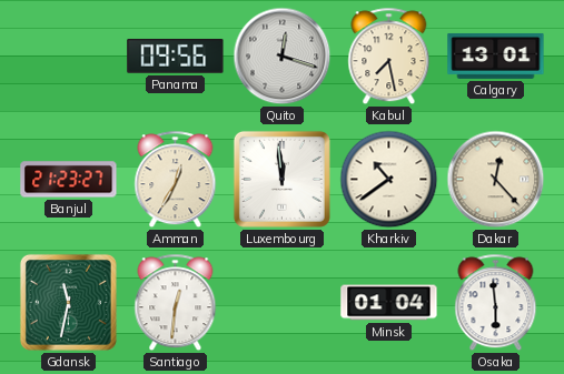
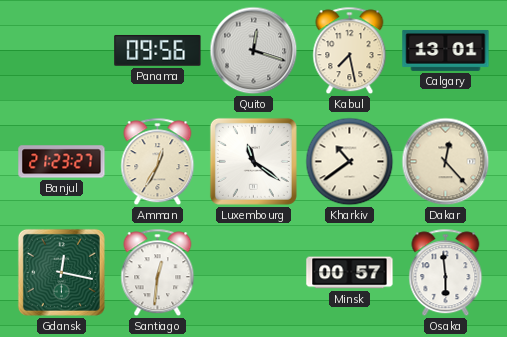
Luxembourg: 11:59 -> 11:21
Gdansk: 11:32 -> 12:17
Minsk: 01:04 -> 00:57
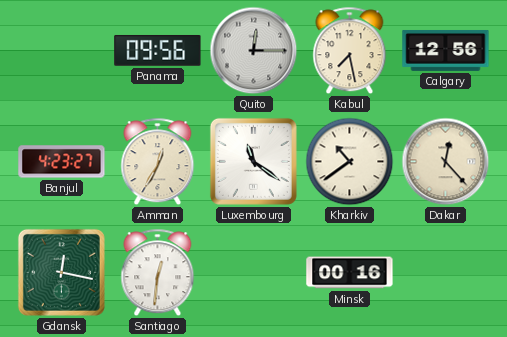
Quito: 12:18 -> 12:15
Calgary: 13:01 -> 12:56
Banjul: 21:23 -> 4:23
Minsk: 00:57 -> 00:16
Osaka: 5:59 -> none
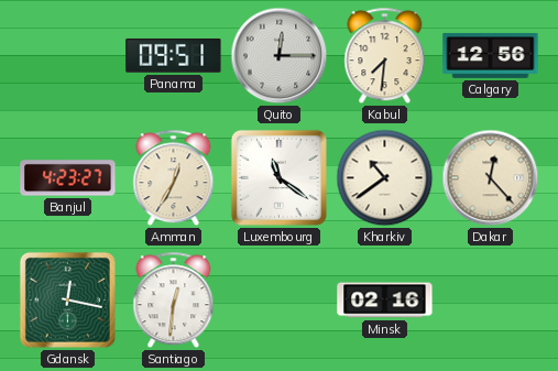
Panama: 09:56 -> 09:51
Kabul: 7:28 -> 7:31
Minsk: 00:16 -> 02:16
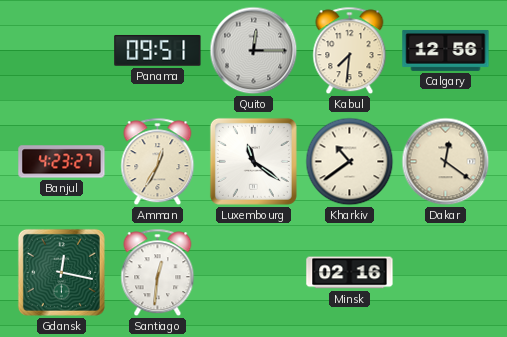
Dakar: 12:23 -> 12:21
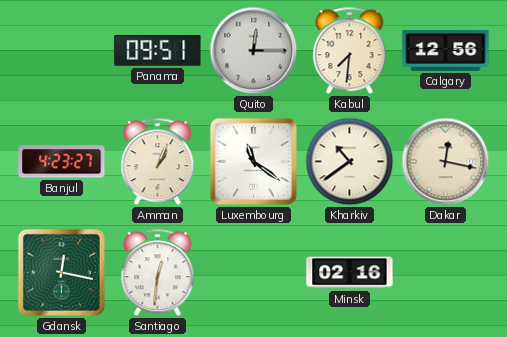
Amman: 12:35 -> 1:04
Dakar: 12:21 -> 12:17
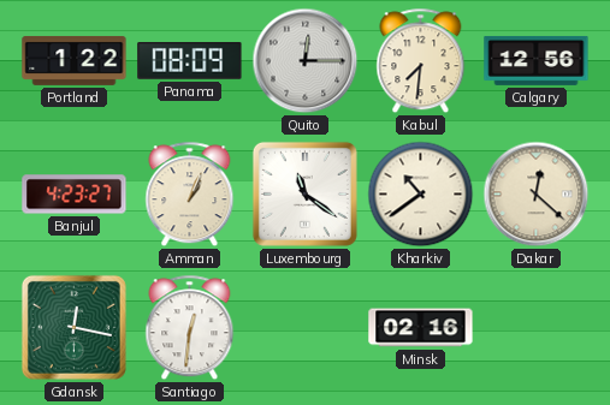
Portland: none -> 1:22
Panama: 09:51 -> 08:09
Dakar: 12:17 -> 12:22
